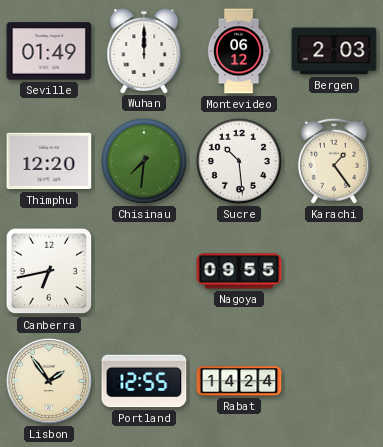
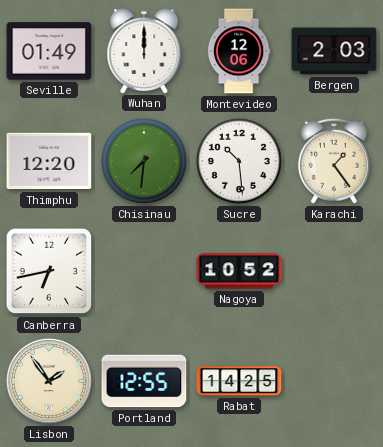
Montevideo: 06:12 -> 12:06
Nagoya: 09:55 -> 10:52
Rabat: 14:24 -> 14:25
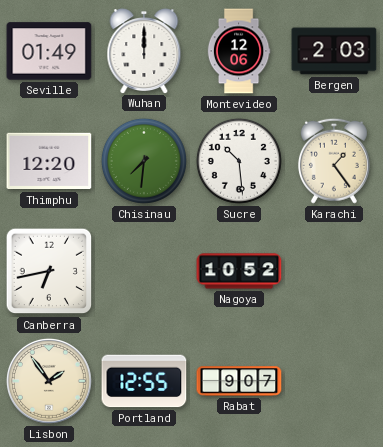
Rabat: 14:25 -> 9:07
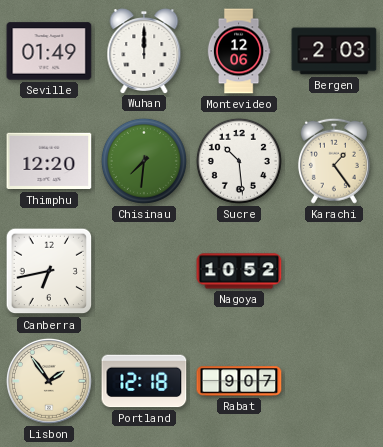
Portland: 12:55 -> 12:18
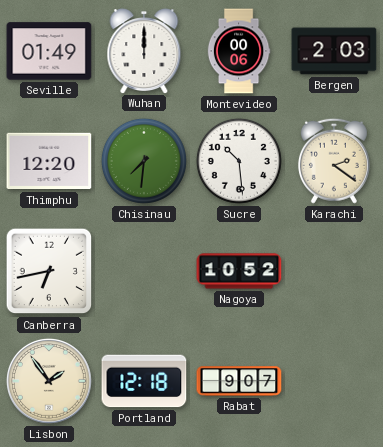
Montevideo: 12:06 -> 00:06
Karachi: 1:24 -> 2:21
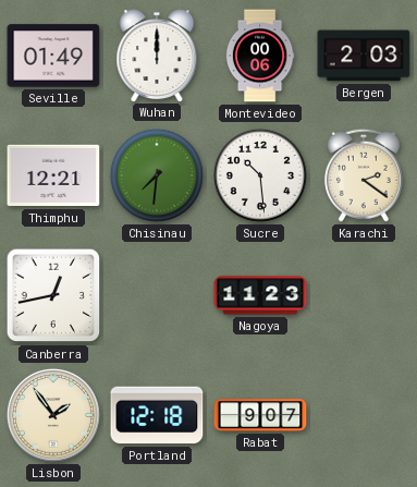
Thimphu: 12:20 -> 12:21
Canberra: 6:43 -> 12:43
Nagoya: 10:52 -> 11:23
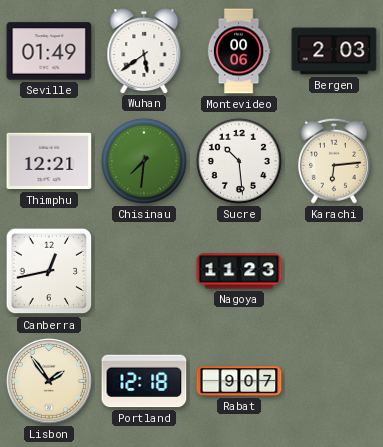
Wuhan: 12:00 -> 5:39
Karachi: 2:21 -> 6:14
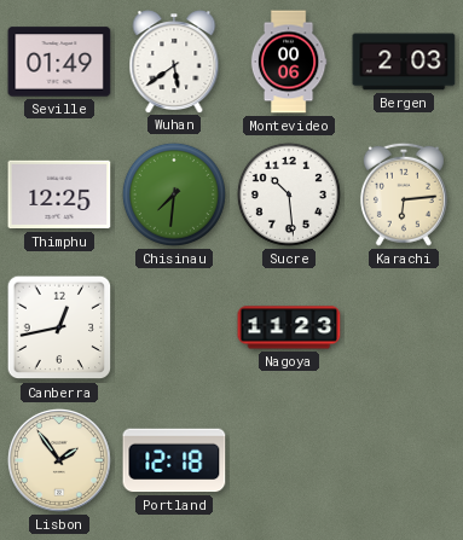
Thimphu: 12:21 -> 12:25
Rabat: 9:07 -> none
